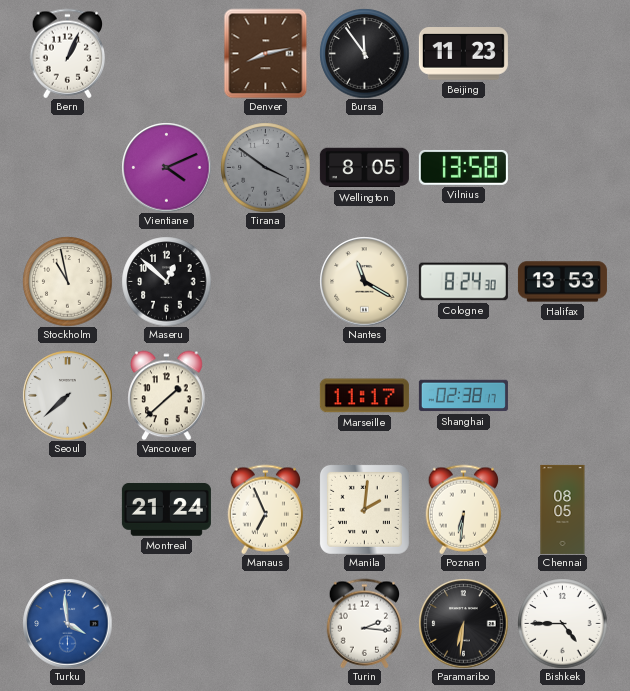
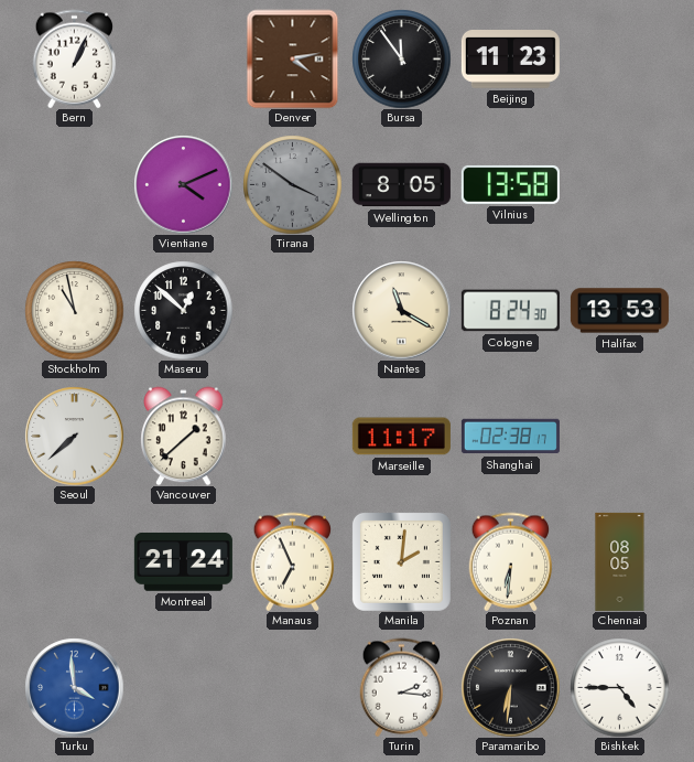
Denver: 8:13 -> 4:13
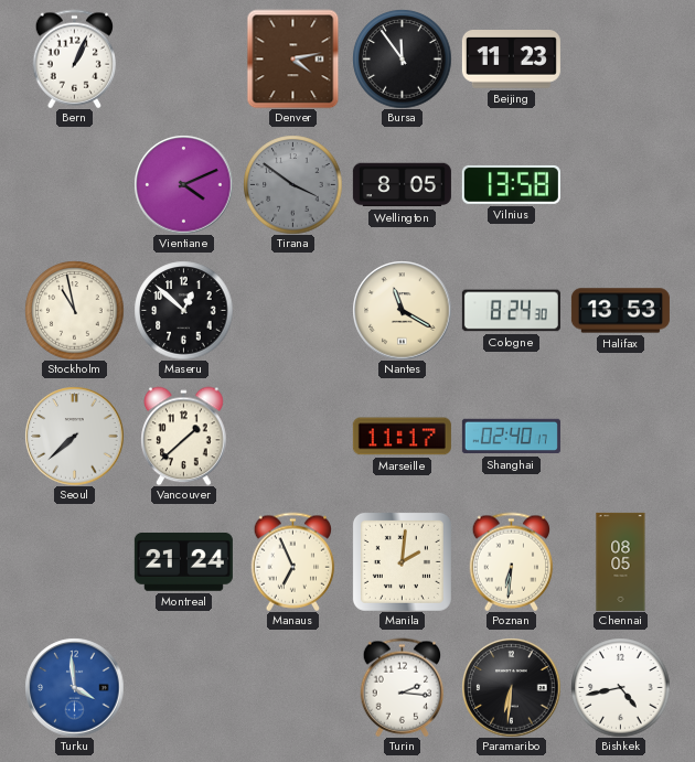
Shanghai: 02:38 -> 02:40
Bishkek: 4:45 -> 4:43
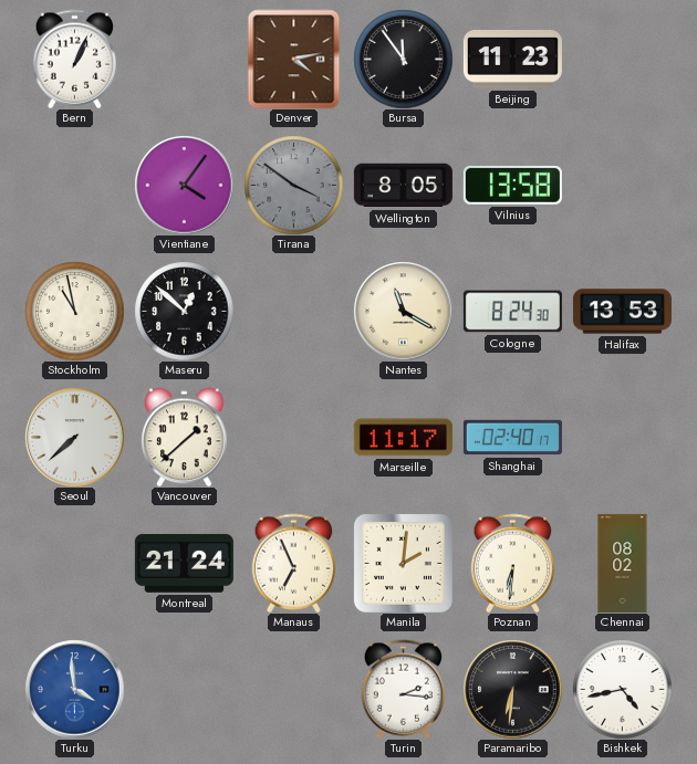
Vientiane: 4:11 -> 4:06
Chennai: 08:05 -> 08:02
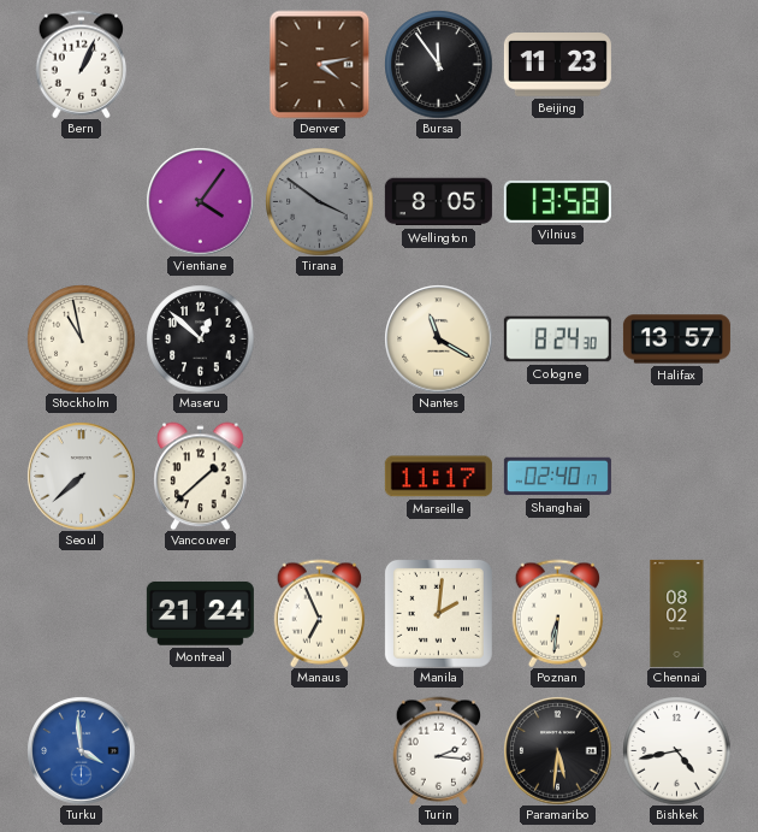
Halifax: 13:53 -> 13:57
Paramaribo: 6:31 -> 5:31
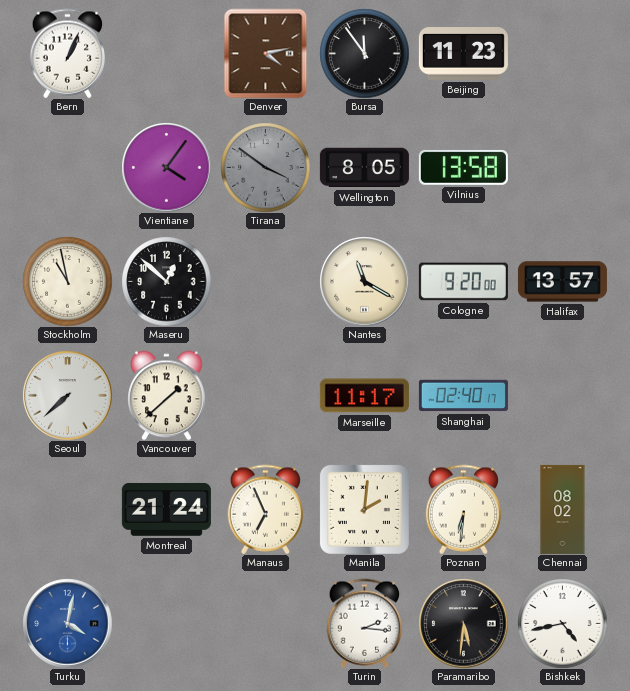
Cologne: 8:24 -> 9:20
Turku: 3:59 -> 4:02
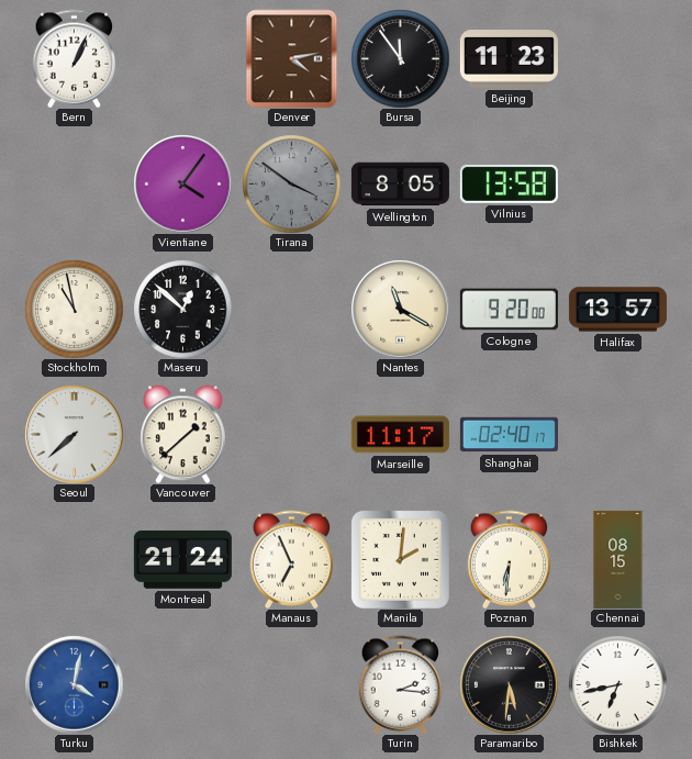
Chennai: 08:02 -> 08:15
Bishkek: 4:43 -> 6:43
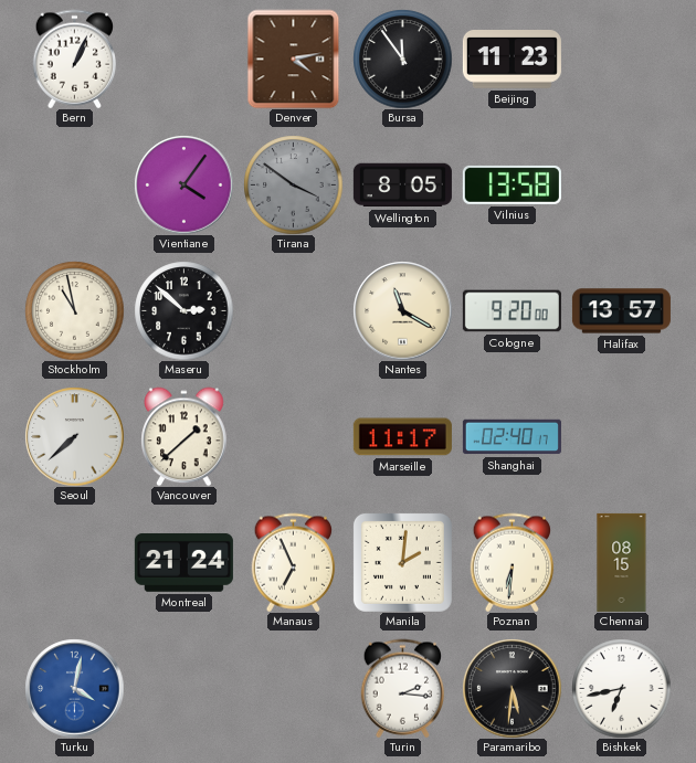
Maseru: 12:52 -> 2:52
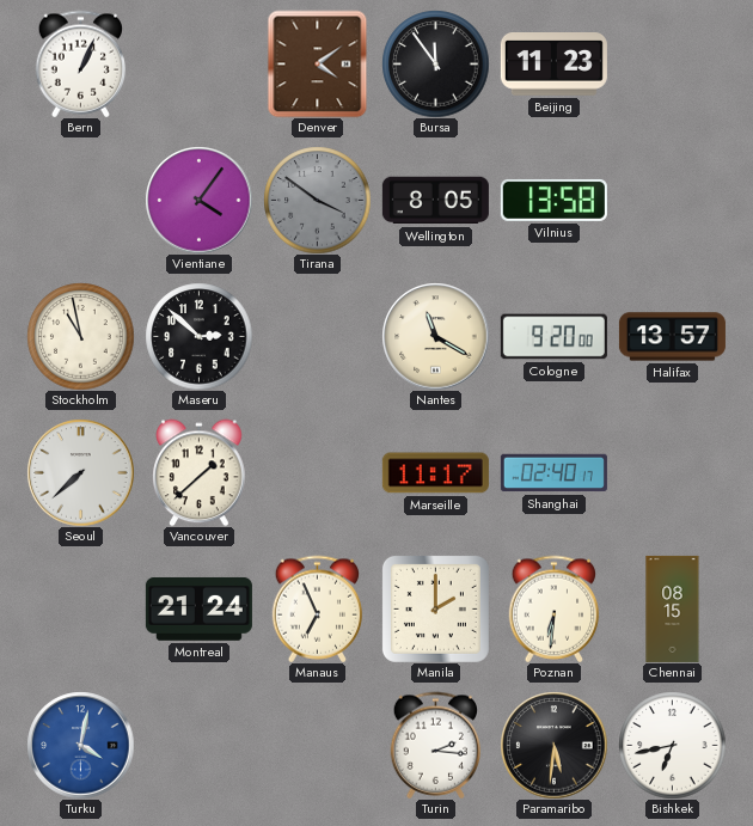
Denver: 4:13 -> 4:09
Manila: 2:01 -> 2:00
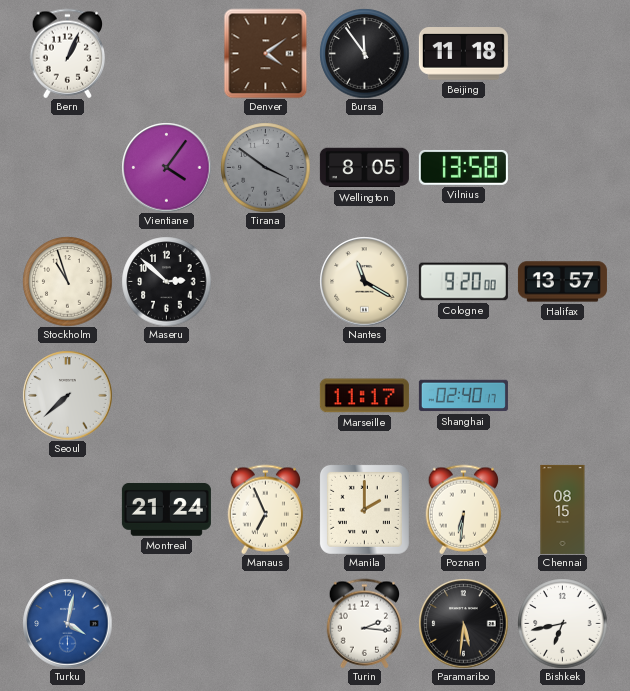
Beijing: 11:23 -> 11:18
Stockholm: 10:58 -> 10:57
Vancouver: 1:38 -> none
